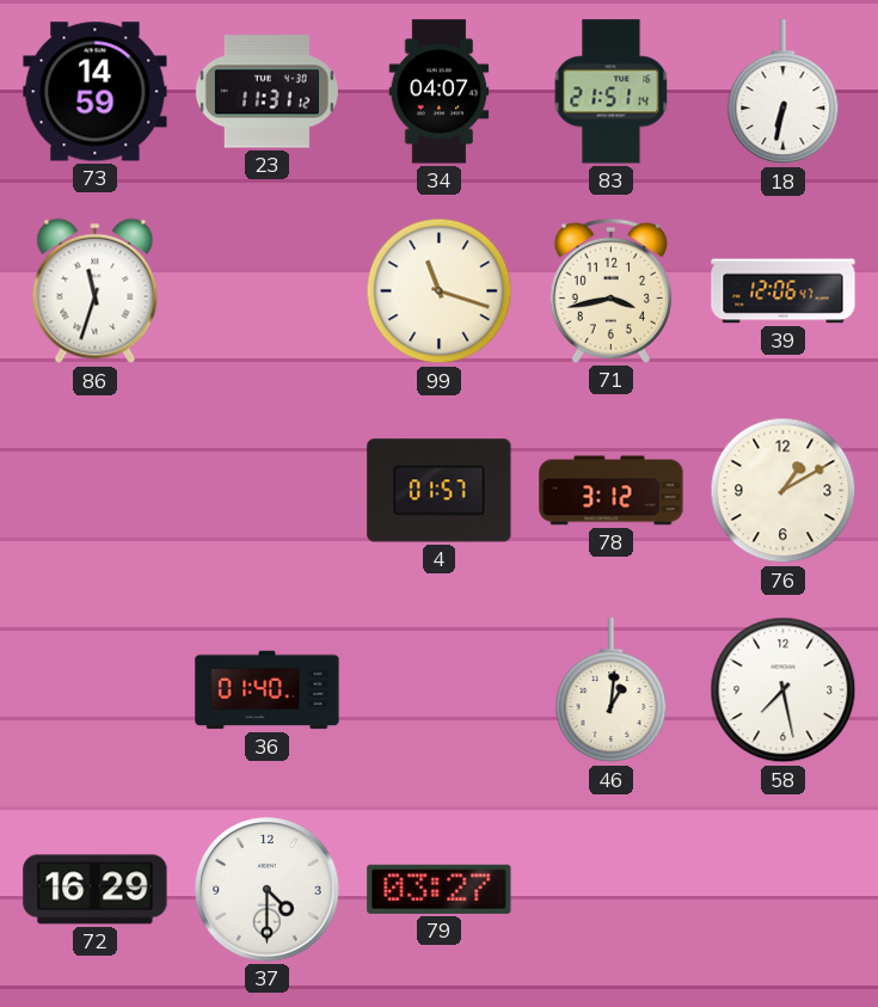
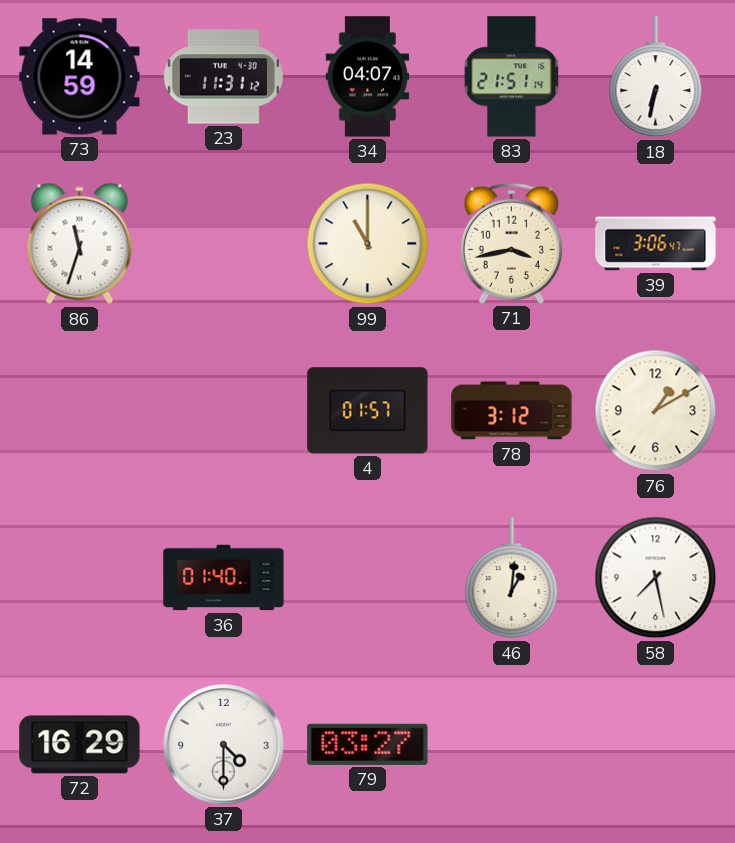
99: 11:18 -> 11:00
39: 12:06 -> 3:06
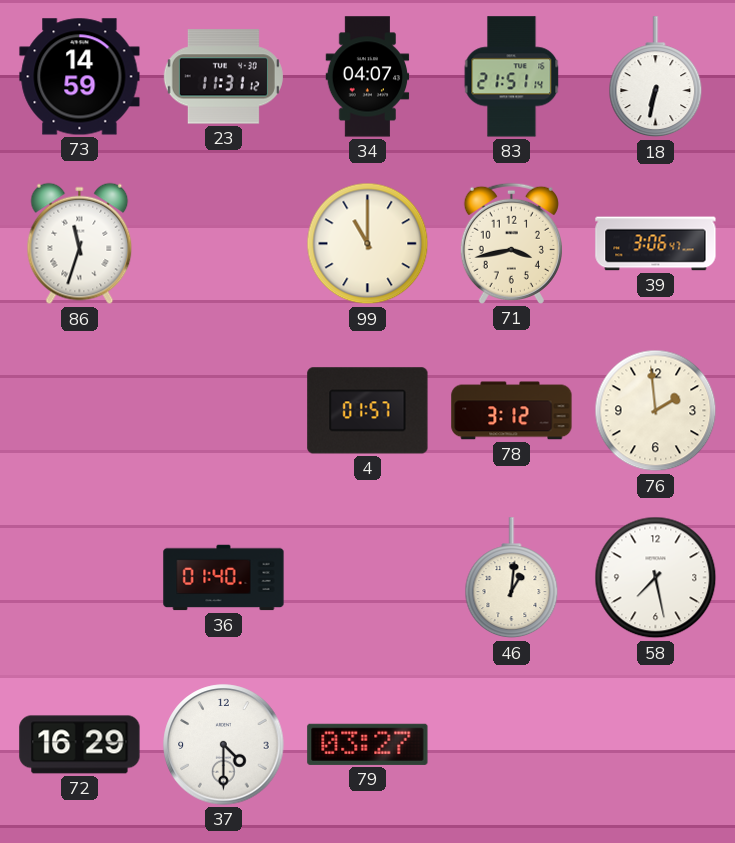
76: 1:10 -> 1:59
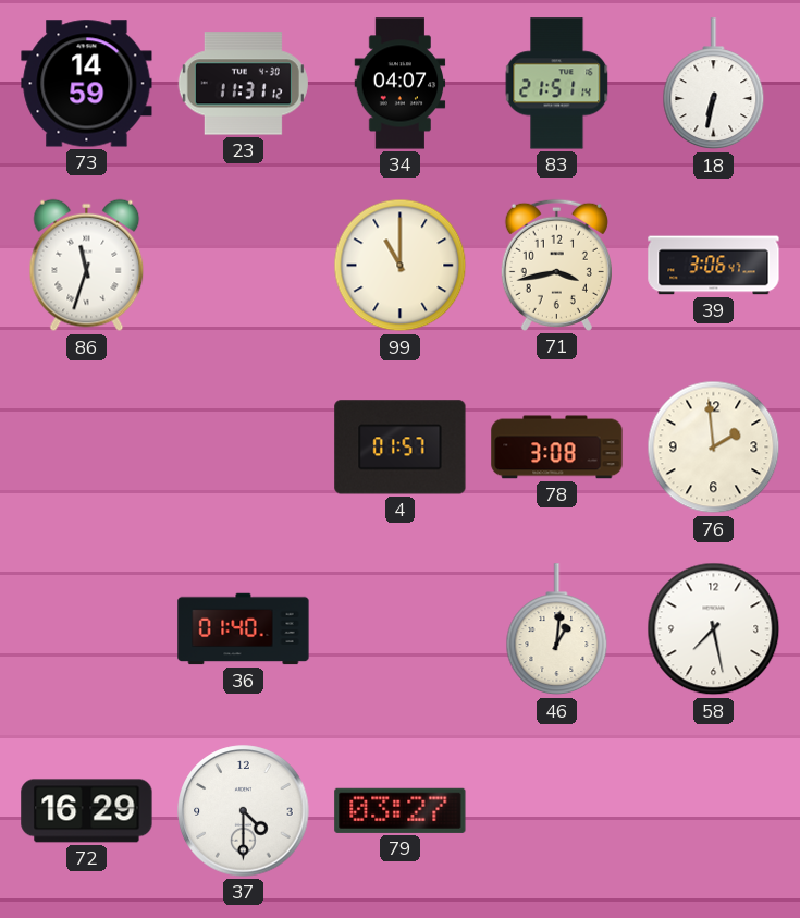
78: 3:12 -> 3:08
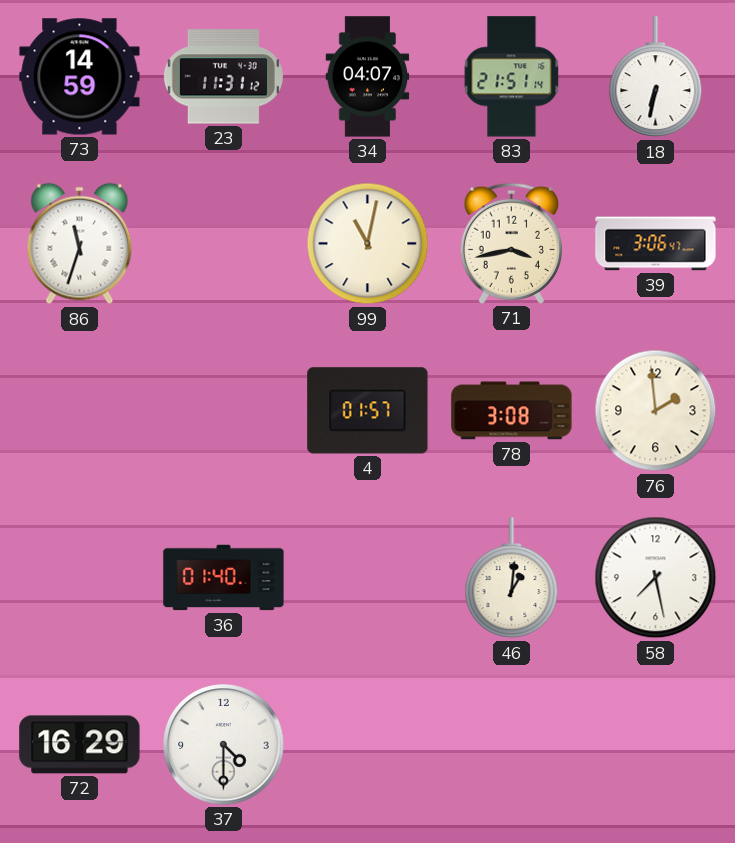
99: 11:00 -> 11:02
79: 03:27 -> none
